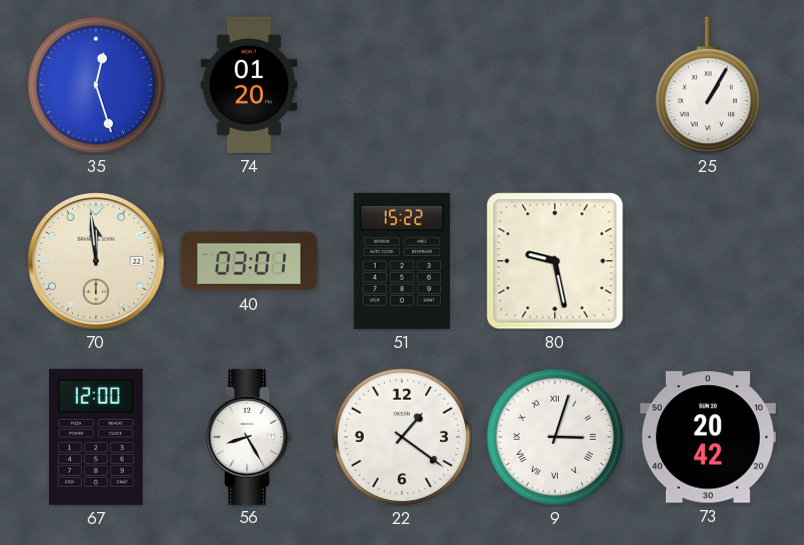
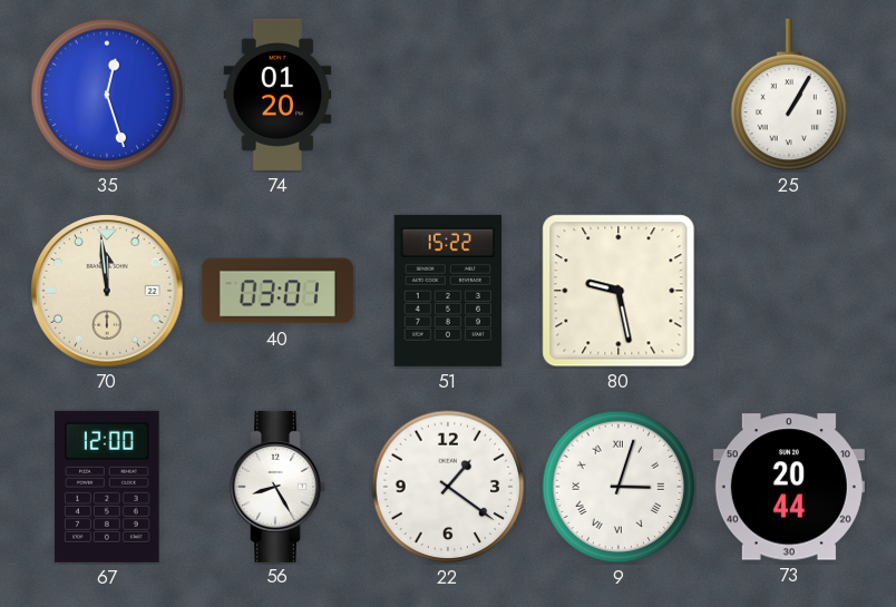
73: 20:42 -> 20:44
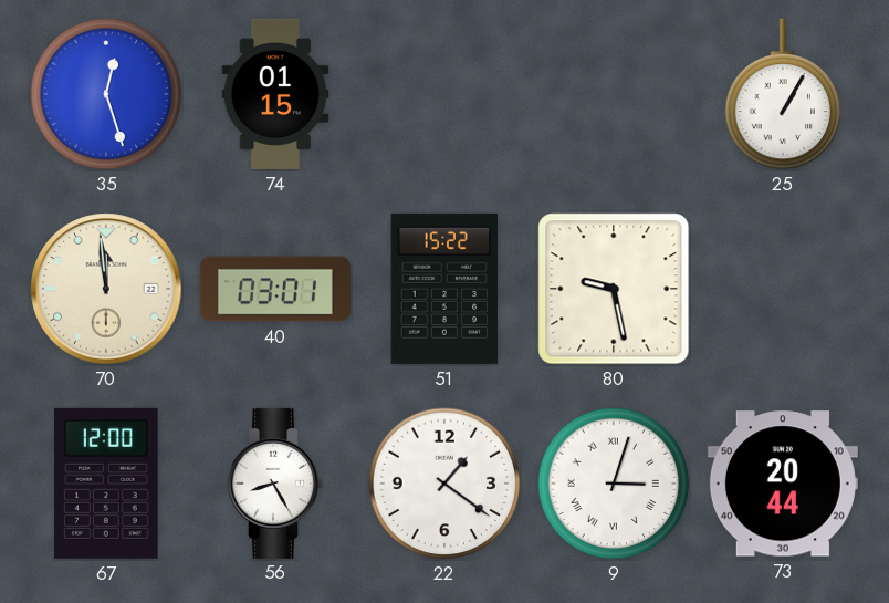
74: 01:20 -> 01:15
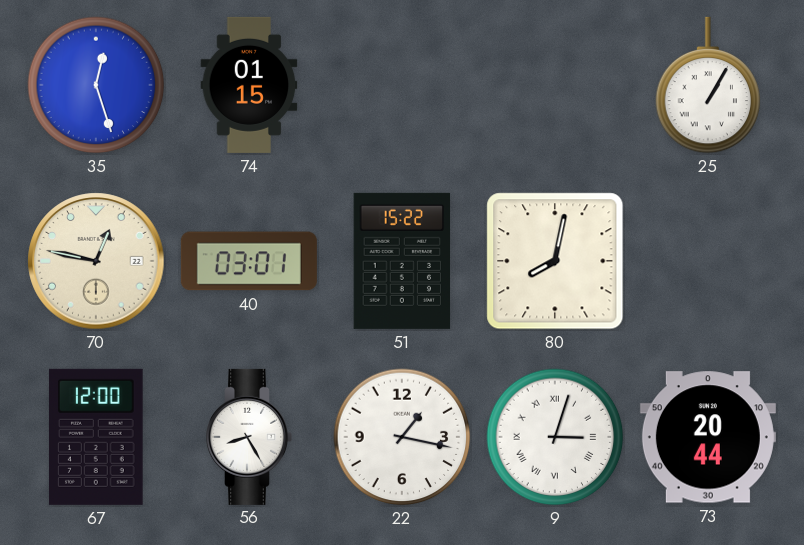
70: 11:59 -> 12:47
80: 9:28 -> 8:02
22: 1:21 -> 1:17
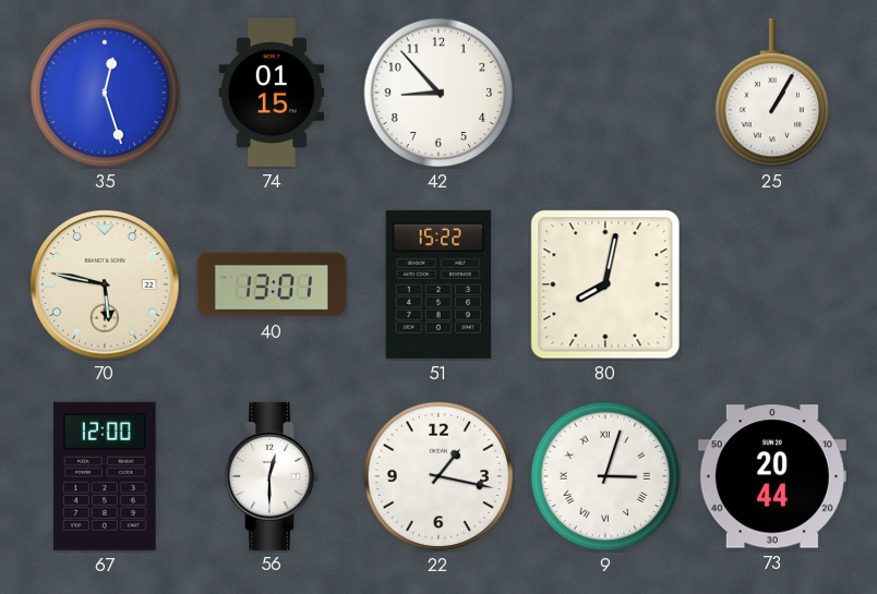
42: none -> 8:53
70: 12:47 -> 5:47
40: 03:01 -> 13:01
56: 8:25 -> 12:30
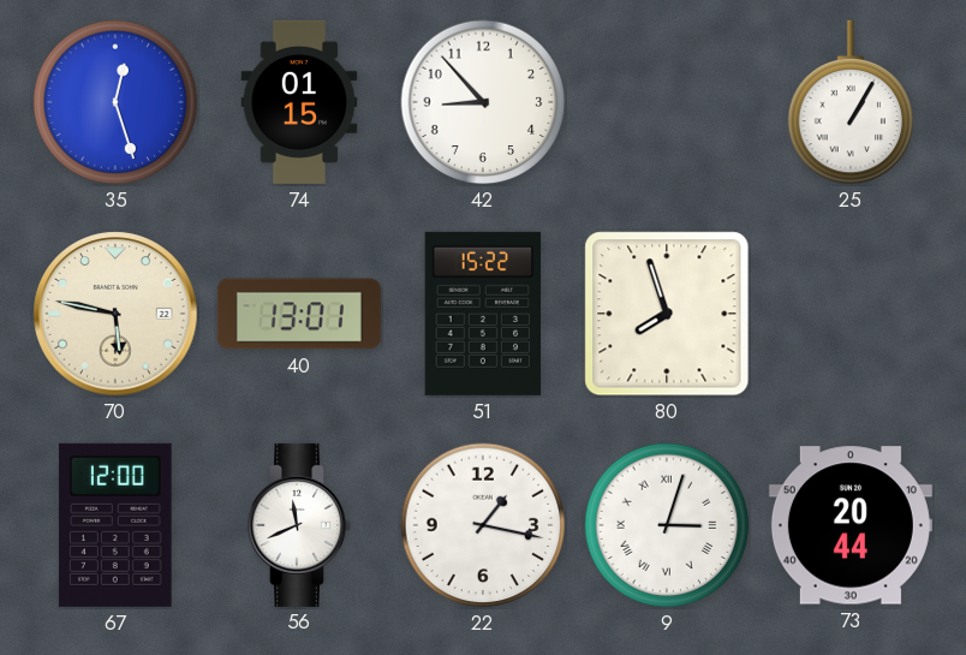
80: 8:02 -> 7:57
56: 12:30 -> 11:41
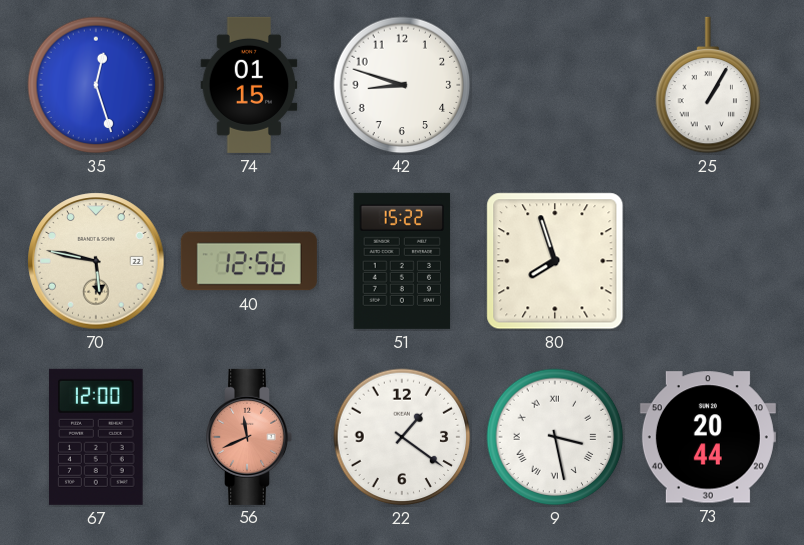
42: 8:53 -> 8:48
40: 13:01 -> 12:56
56 dial: white -> salmon
22: 1:17 -> 1:21
9: 3:03 -> 3:28
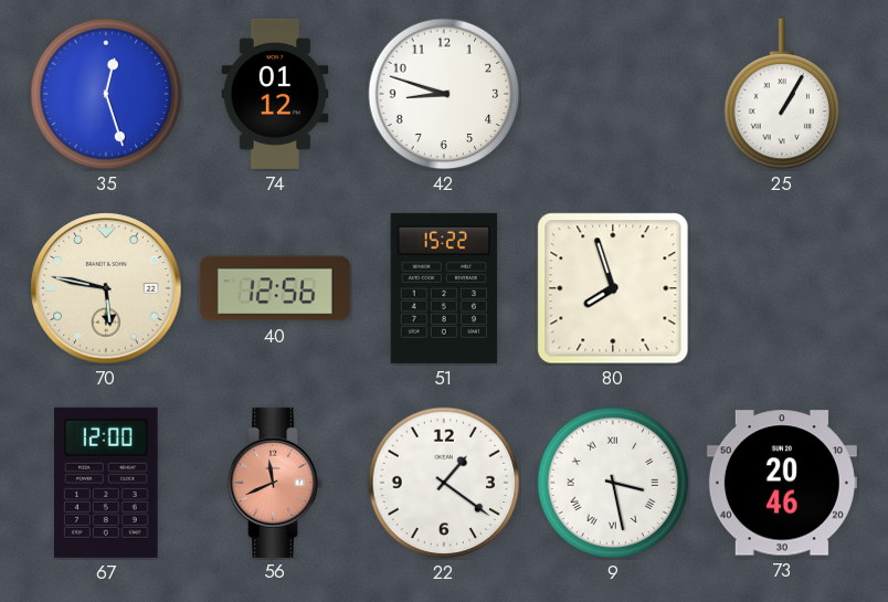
74: 01:15 -> 01:12
73: 20:44 -> 20:46
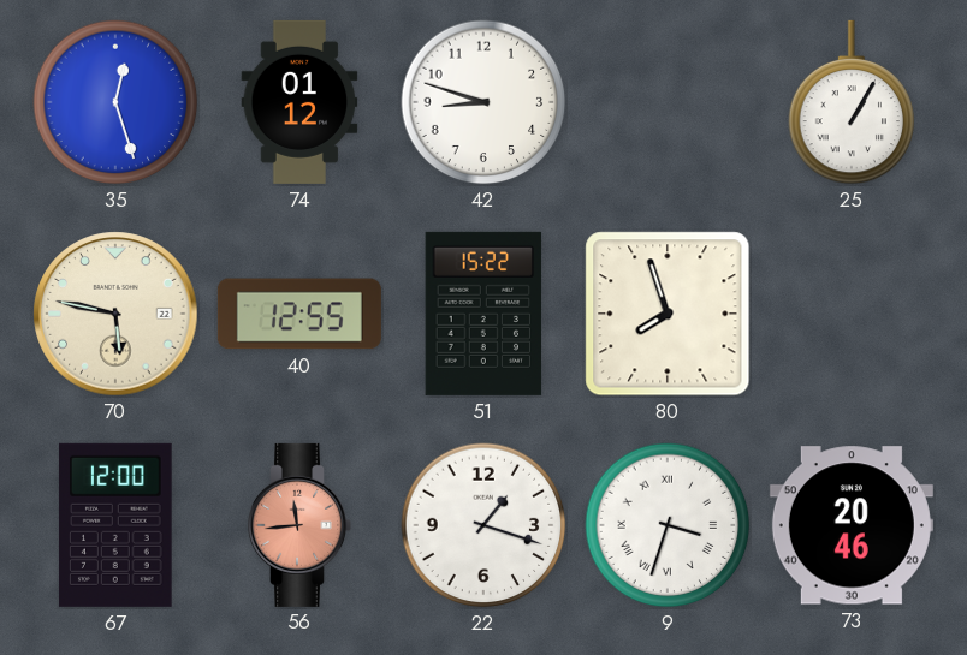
40: 12:56 -> 12:55
56: 11:41 -> 11:44
22: 1:21 -> 1:18
9: 3:28 -> 3:33
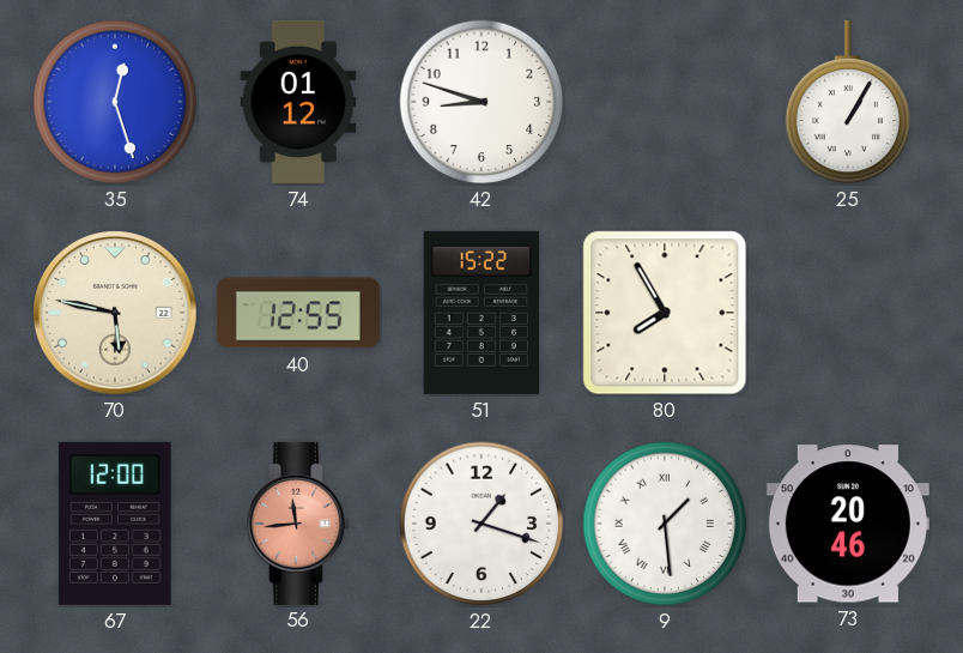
80: 7:57 -> 7:55
9: 3:33 -> 1:29
